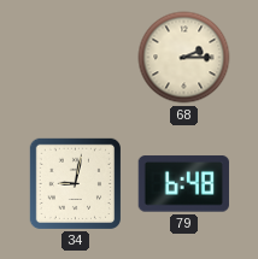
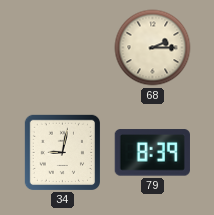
79: 6:48 -> 8:39
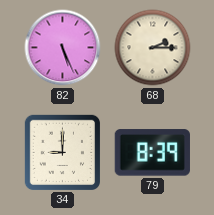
82: none -> 5:26
34: 9:02 -> 9:00
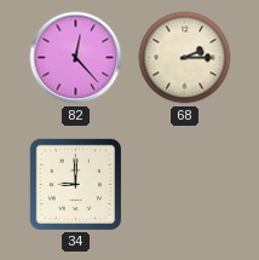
82: 5:26 -> 12:23
79: 8:39 -> none
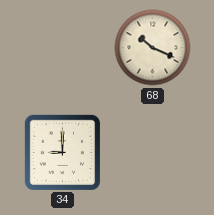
82: 12:23 -> none
68: 2:15 -> 10:19
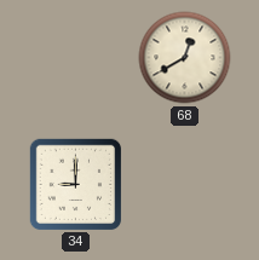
68: 10:19 -> 12:40
